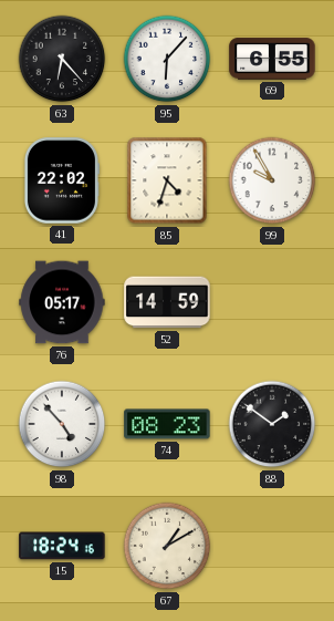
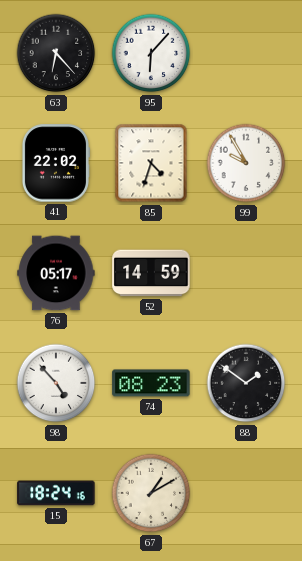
69: 6:55 -> none
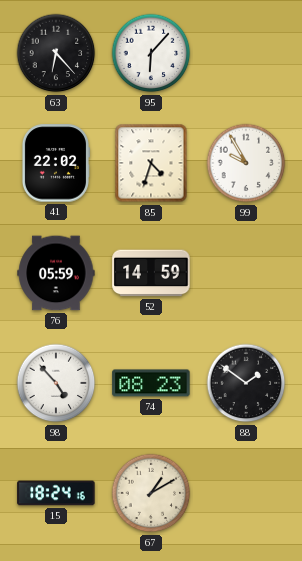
76: 05:17 -> 05:59
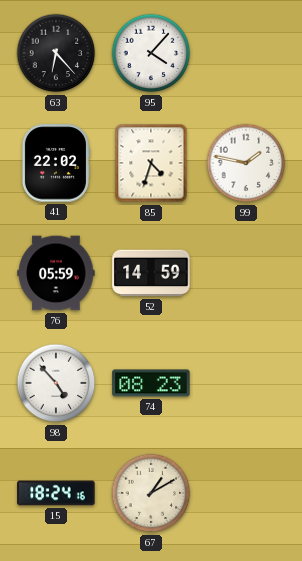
95: 6:07 -> 4:07
99: 9:55 -> 1:47
88: 1:51 -> none
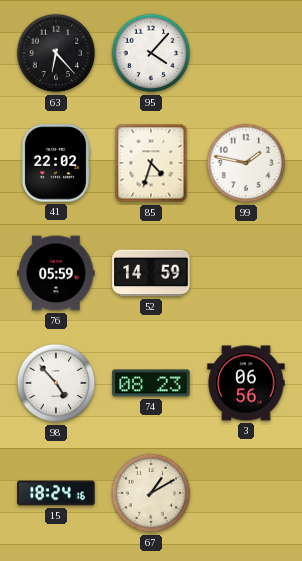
3: none -> 06:56
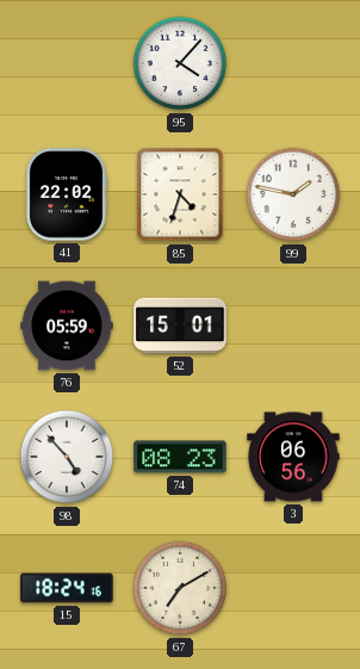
63: 6:23 -> none
52: 14:59 -> 15:01
67: 1:10 -> 7:10
